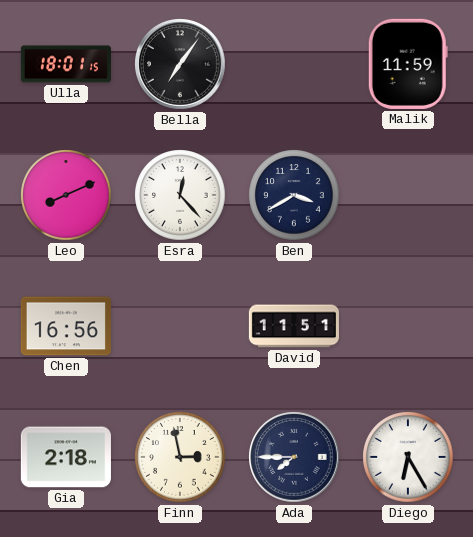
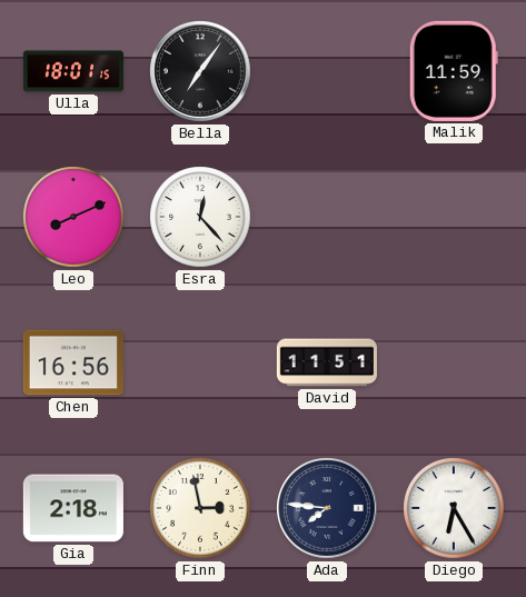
Ben: 3:40 -> none
Ada: 7:45 -> 7:46
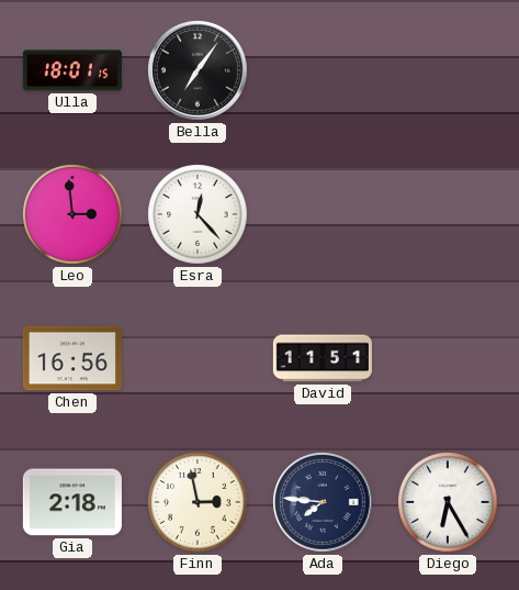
Malik: 11:59 -> none
Leo: 8:11 -> 2:59
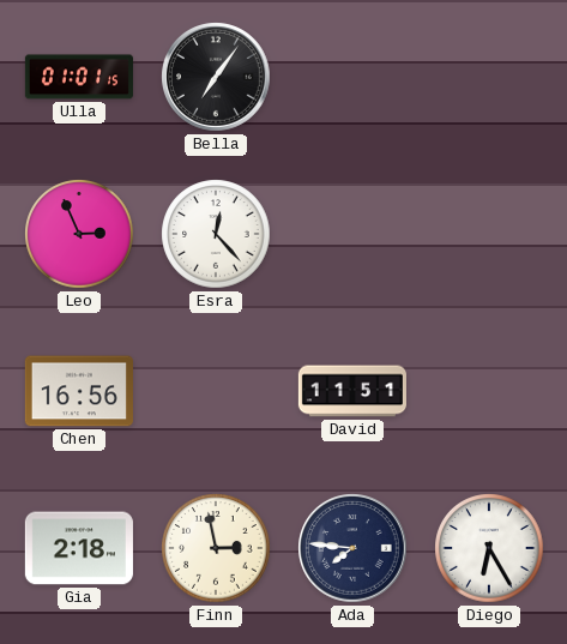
Ulla: 18:01 -> 01:01
Leo: 2:59 -> 2:56
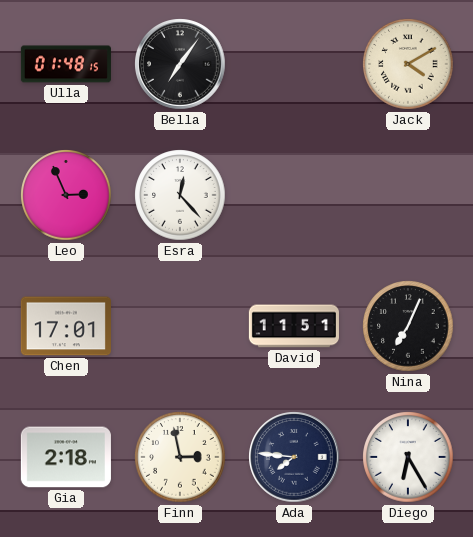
Ulla: 01:01 -> 01:48
Jack: none -> 4:10
Chen: 16:56 -> 17:01
Nina: none -> 7:04
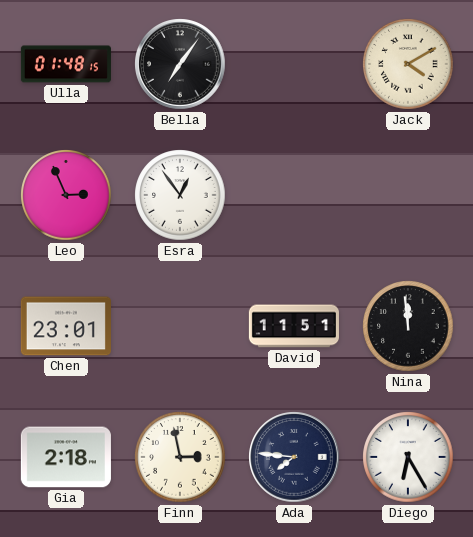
Esra: 12:23 -> 12:54
Chen: 17:01 -> 23:01
Nina: 7:04 -> 11:59
